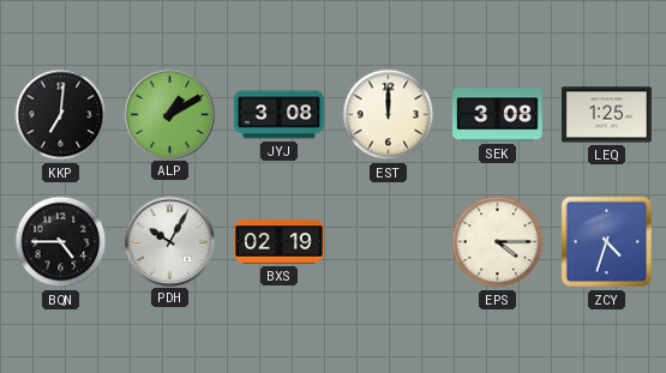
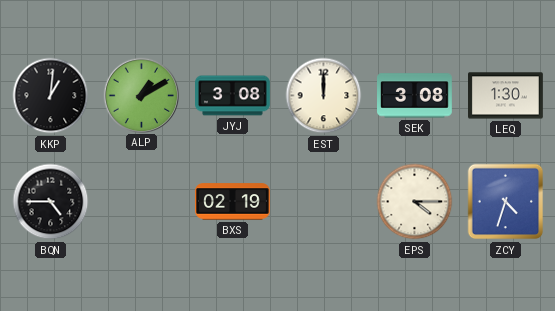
KKP: 7:01 -> 1:01
LEQ: 1:25 -> 1:30
PDH: 10:05 -> none
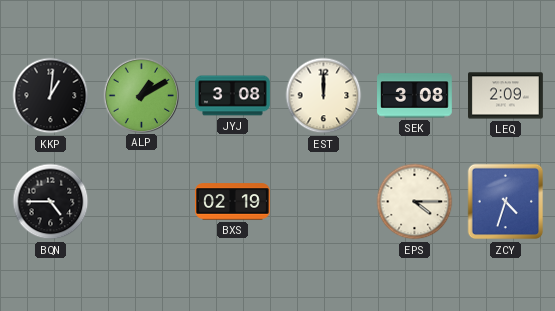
LEQ: 1:30 -> 2:09
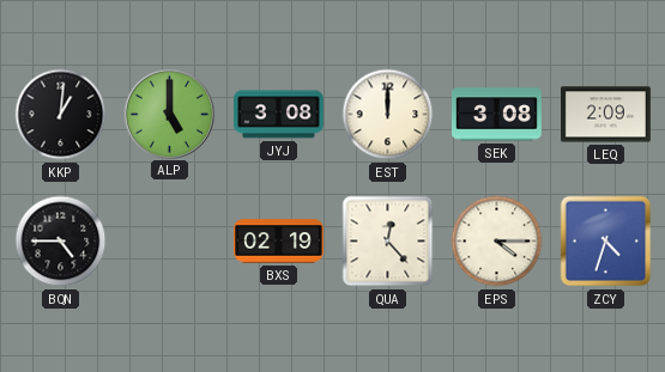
ALP: 1:10 -> 5:00
QUA: none -> 12:23
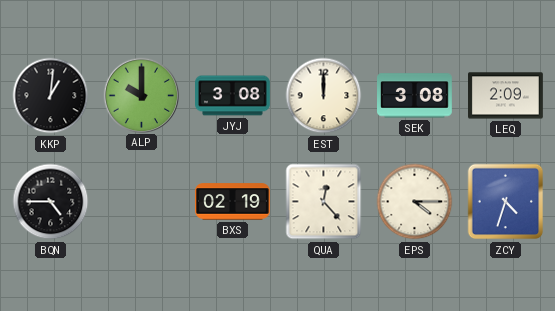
ALP: 5:00 -> 10:00
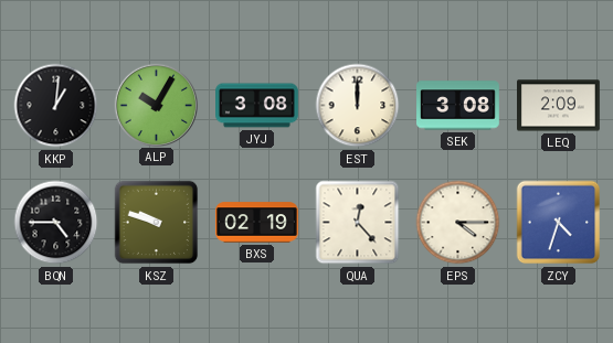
ALP: 10:00 -> 10:05
KSZ: none -> 9:48
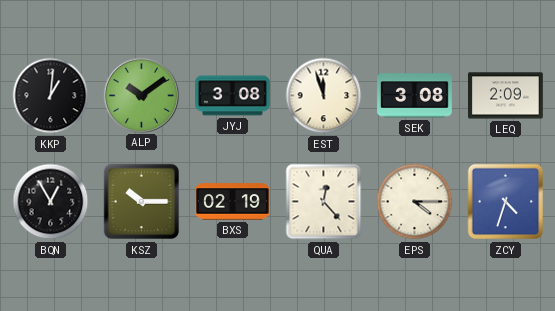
ALP: 10:05 -> 10:09
EST: 12:00 -> 11:57
BQN: 4:45 -> 12:55
KSZ: 9:48 -> 10:15
